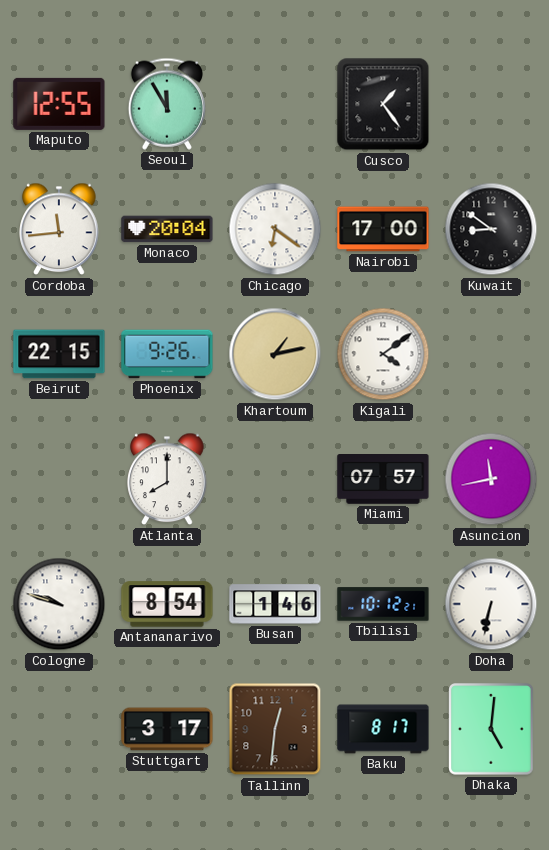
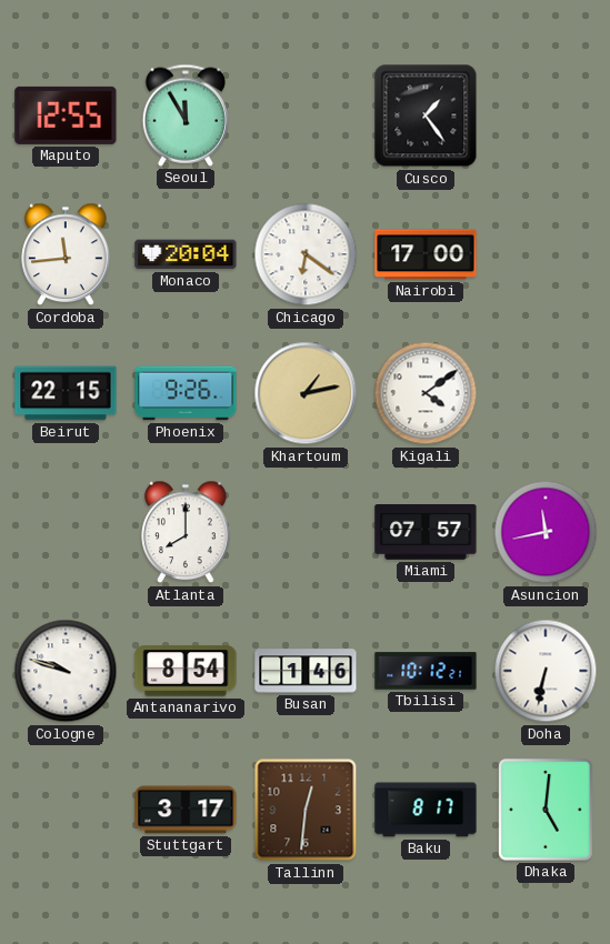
Kuwait: 8:51 -> none
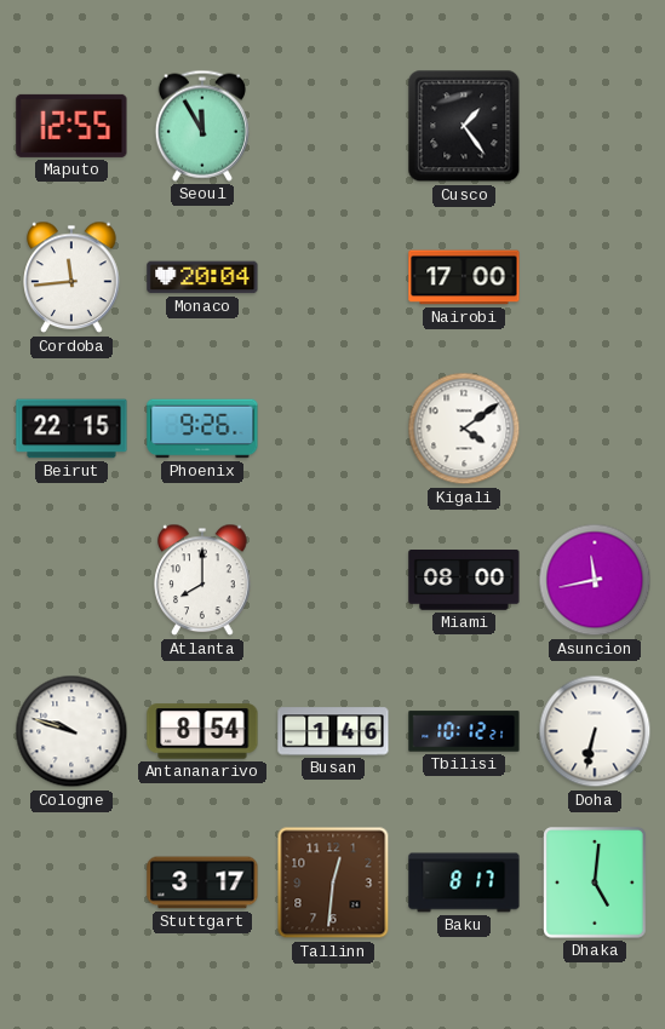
Chicago: 6:21 -> none
Khartoum: 1:13 -> none
Miami: 07:57 -> 08:00
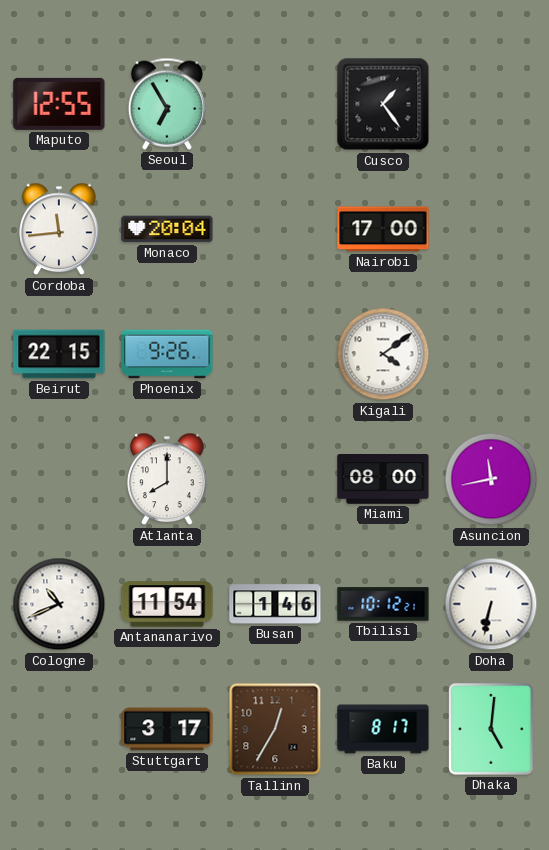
Seoul: 11:55 -> 6:55
Cologne: 9:48 -> 10:41
Antananarivo: 8:54 -> 11:54
Tallinn: 12:31 -> 12:35
